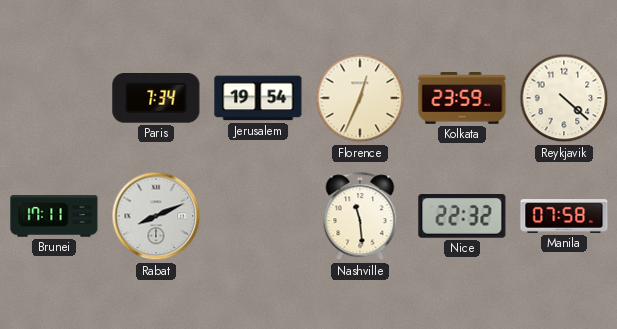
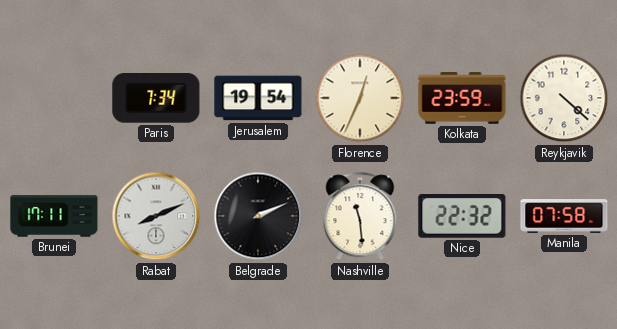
Belgrade: none -> 2:11
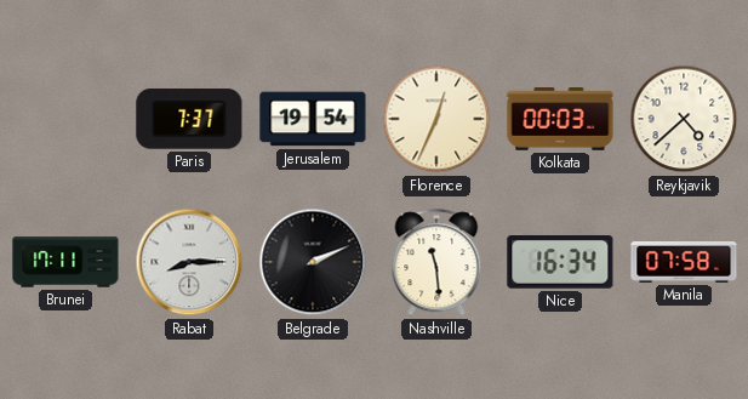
Paris: 7:34 -> 7:37
Kolkata: 23:59 -> 00:03
Reykjavik: 4:22 -> 4:38
Rabat: 8:11 -> 8:15
Nice: 22:32 -> 16:34
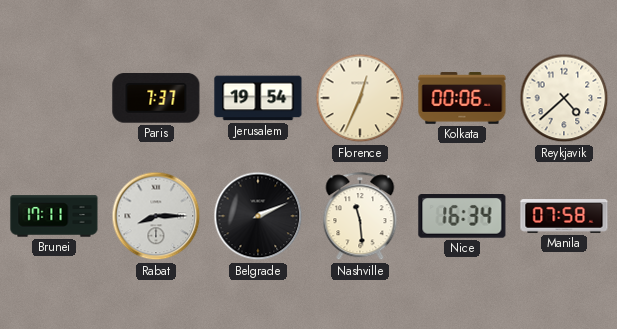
Kolkata: 00:03 -> 00:06
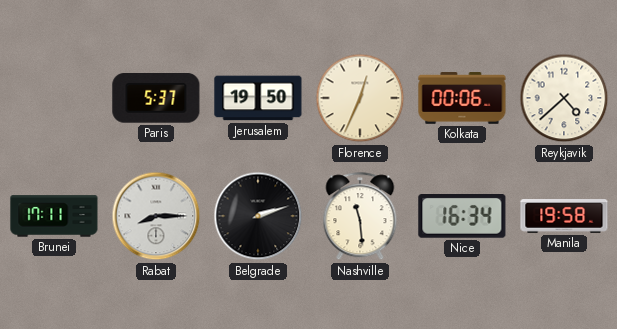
Paris: 7:37 -> 5:37
Jerusalem: 19:54 -> 19:50
Belgrade: 2:11 -> 2:12
Manila: 07:58 -> 19:58
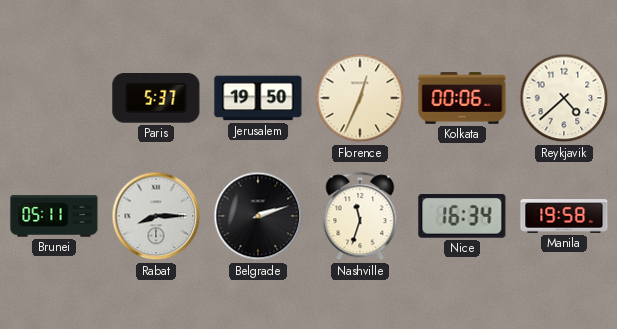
Brunei: 17:11 -> 05:11
Nashville: 11:29 -> 11:33
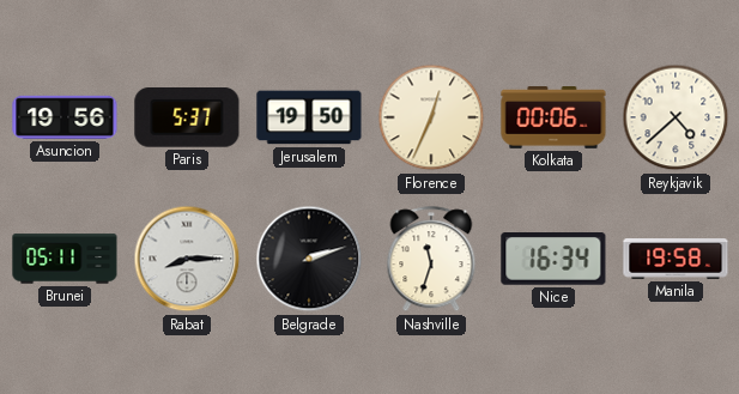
Asuncion: none -> 19:56
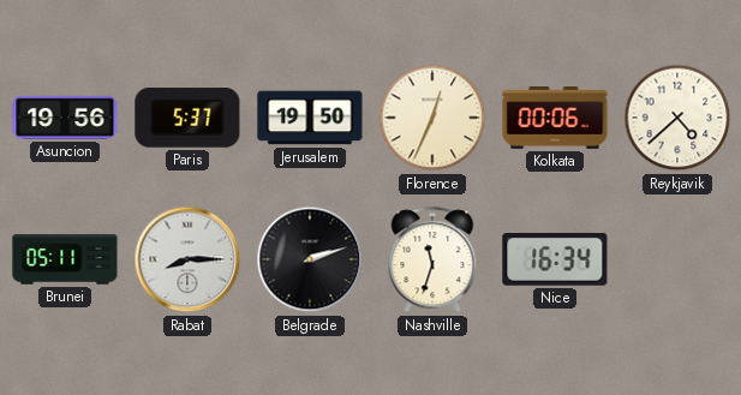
Manila: 19:58 -> none
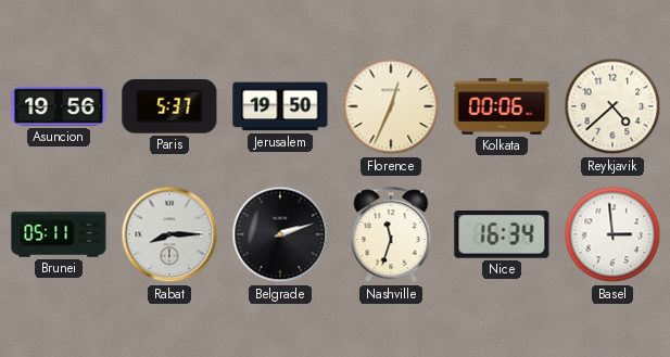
Basel: none -> 2:59
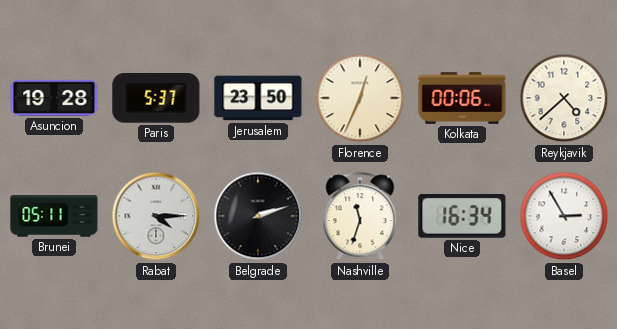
Asuncion: 19:56 -> 19:28
Jerusalem: 19:50 -> 23:50
Rabat: 8:15 -> 4:15
Basel: 2:59 -> 2:55
